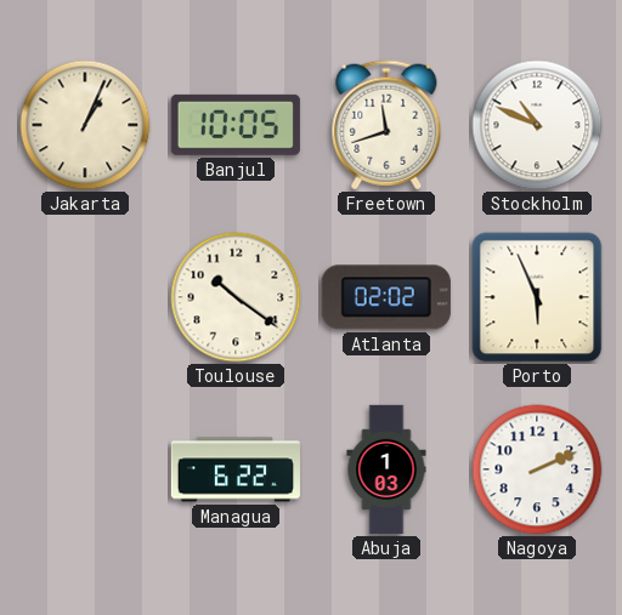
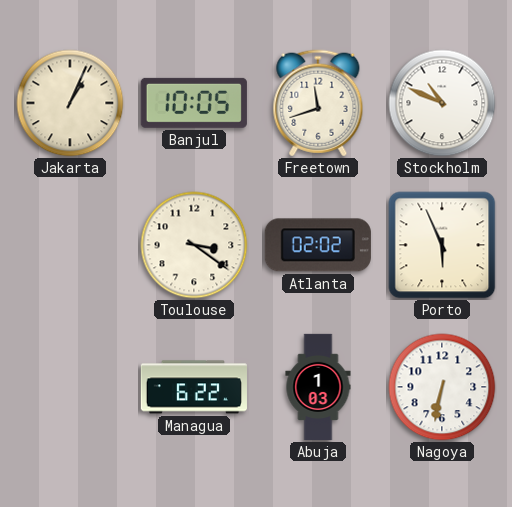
Toulouse: 10:21 -> 3:21
Nagoya: 2:11 -> 6:32
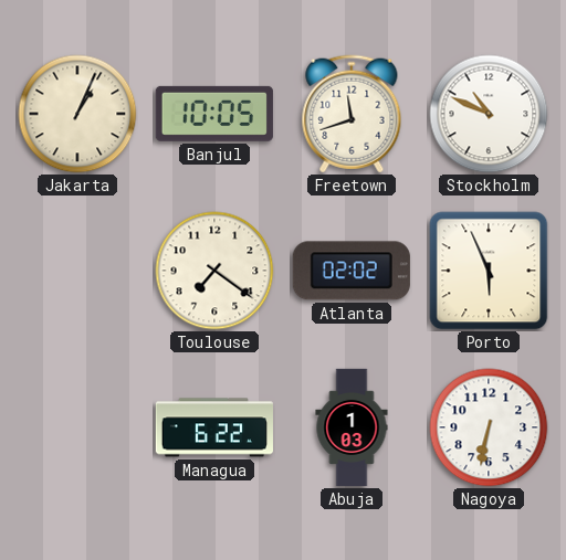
Toulouse: 3:21 -> 7:21
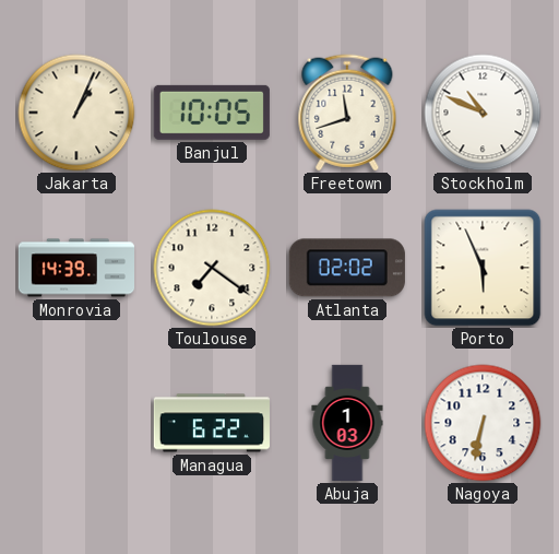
Monrovia: none -> 14:39
